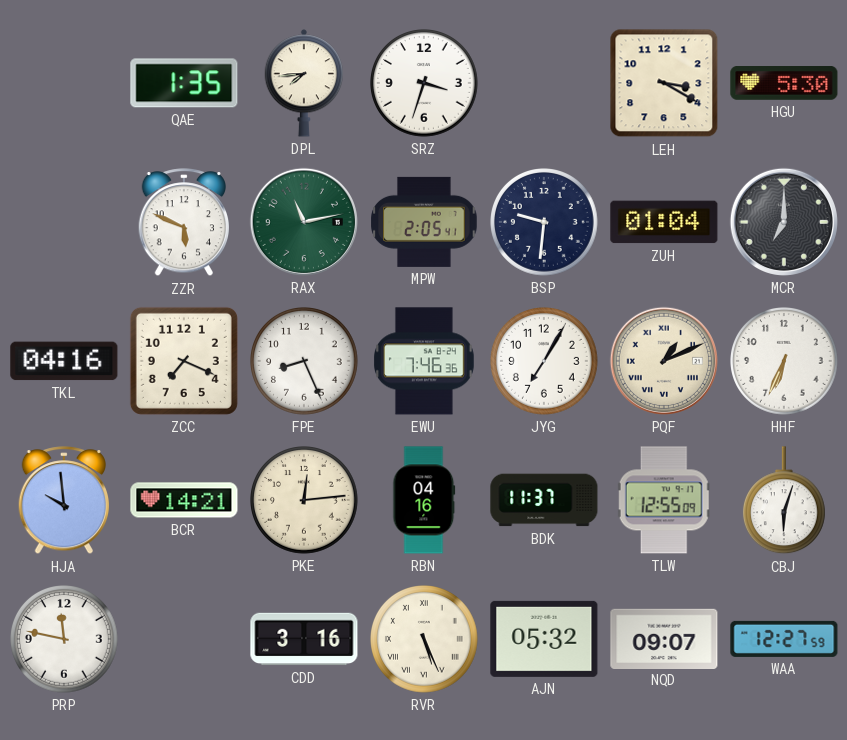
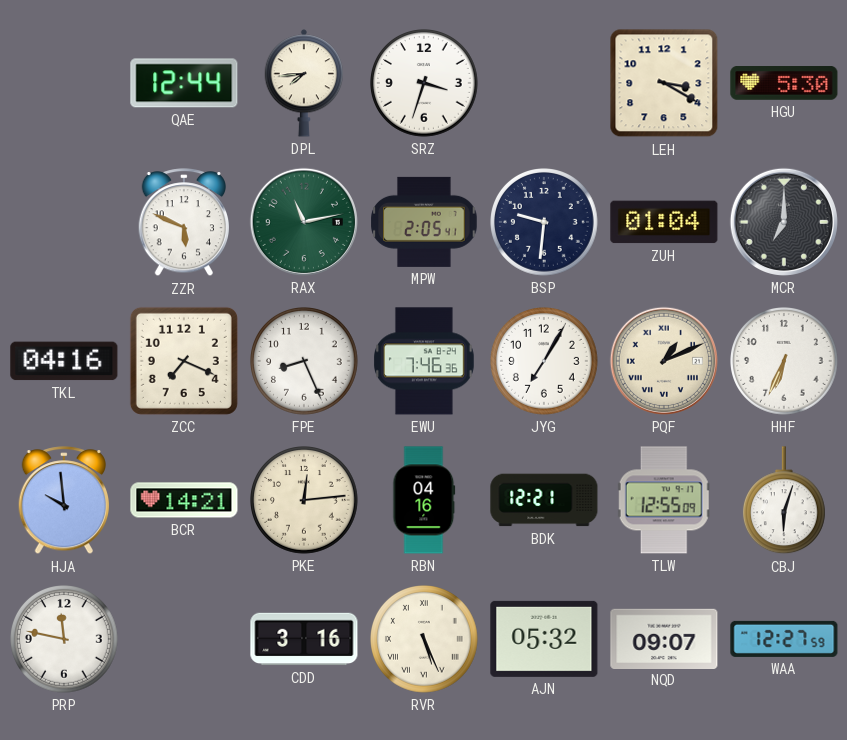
QAE: 1:35 -> 12:44
BDK: 11:37 -> 12:21
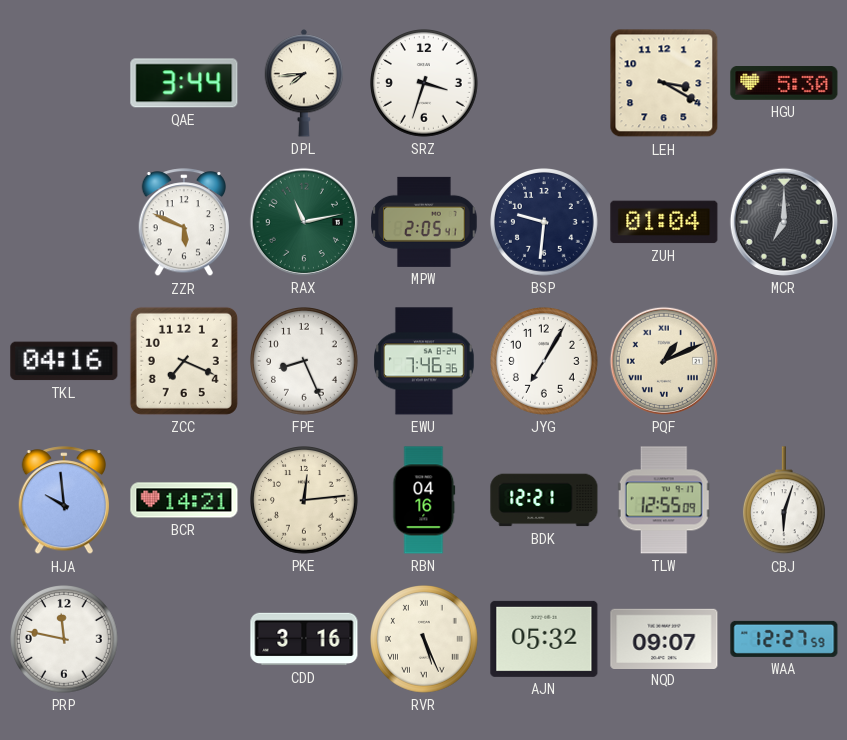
QAE: 12:44 -> 3:44
HHF: 6:34 -> none
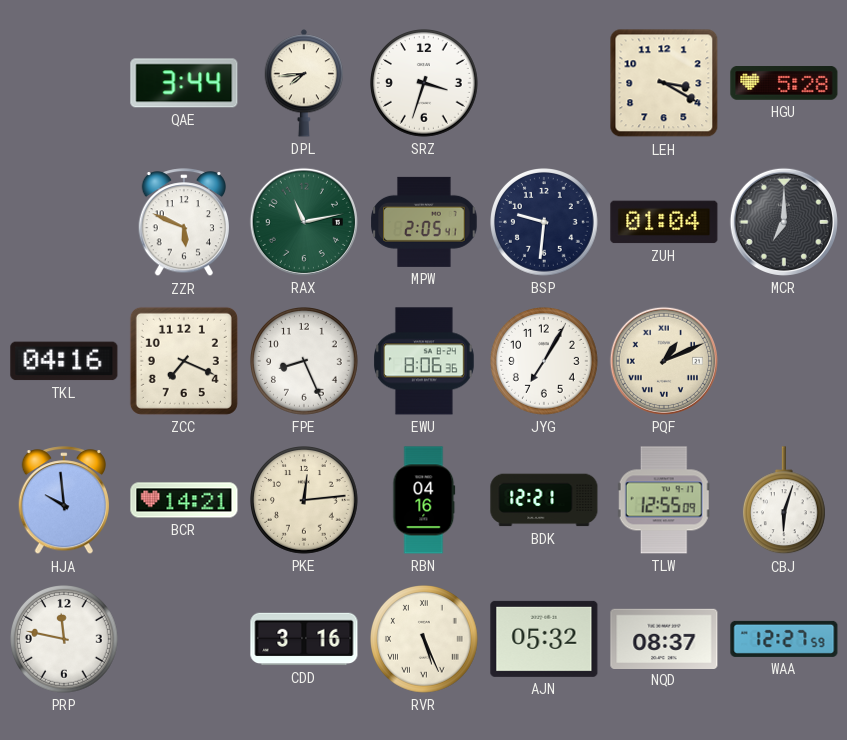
HGU: 5:30 -> 5:28
EWU: 7:46 -> 8:06
NQD: 09:07 -> 08:37
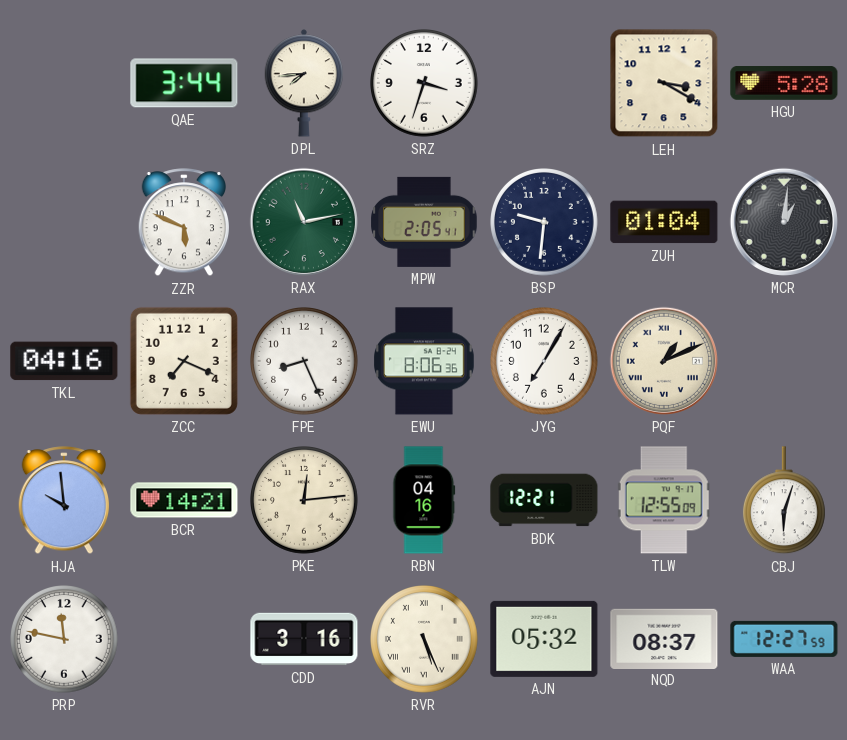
MCR: 7:00 -> 1:01
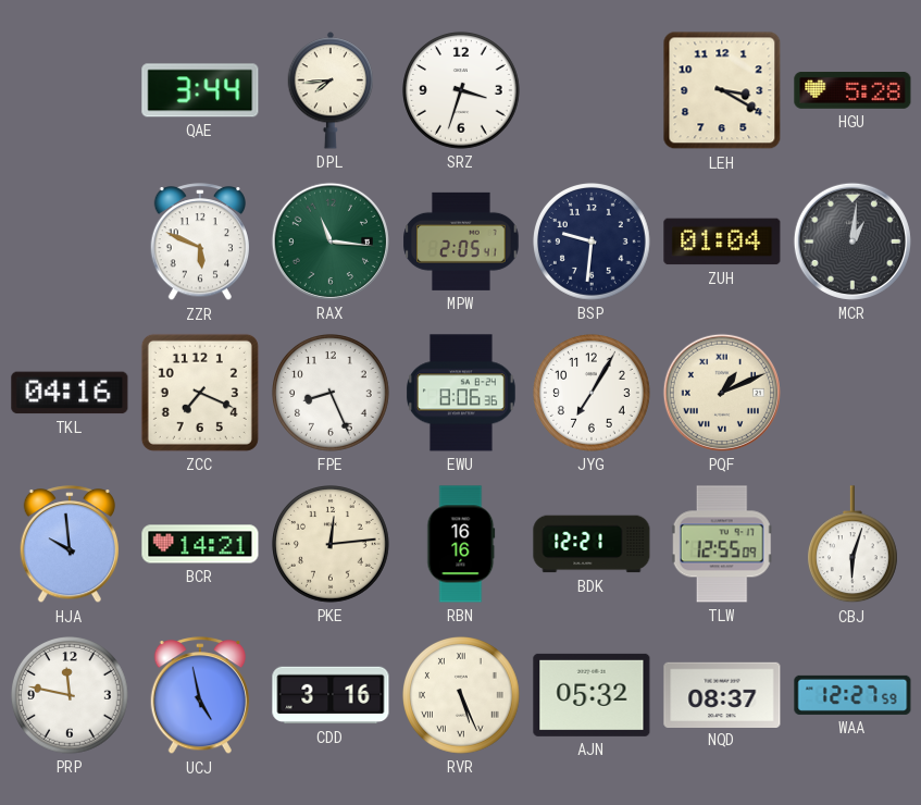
RAX: 11:13 -> 11:16
RBN: 04:16 -> 16:16
UCJ: none -> 4:58
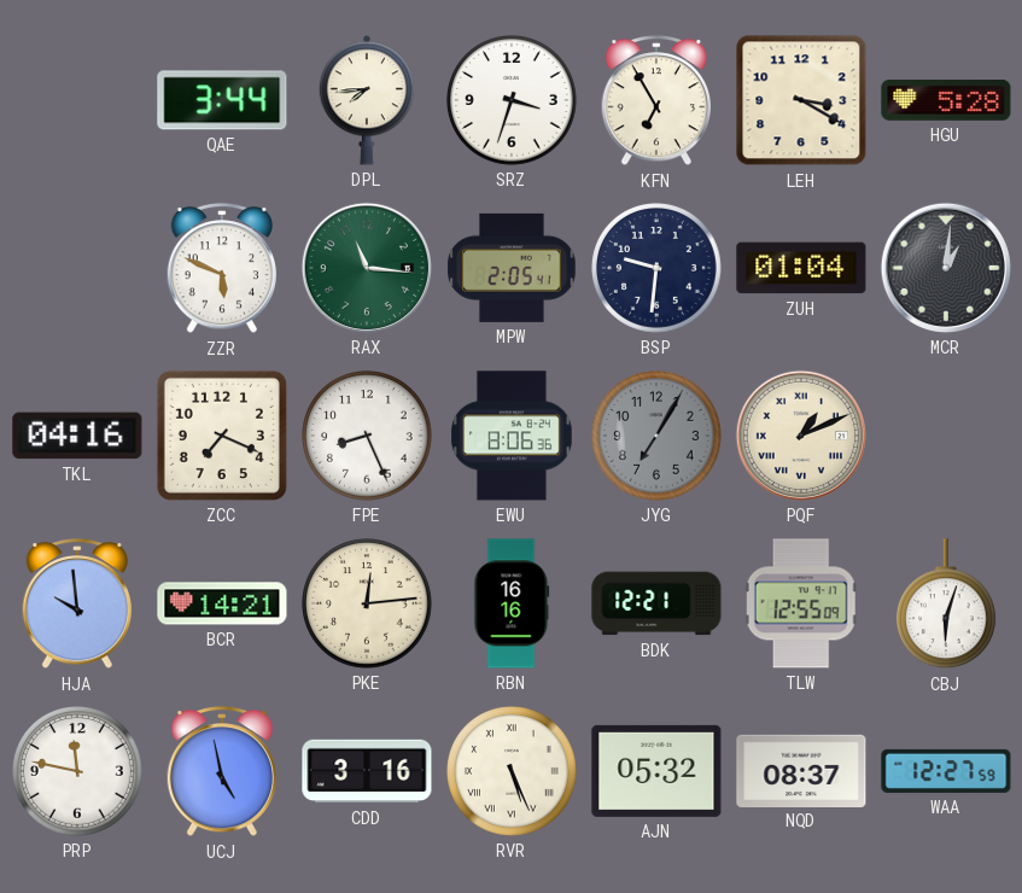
KFN: none -> 6:55
JYG dial: white -> grey
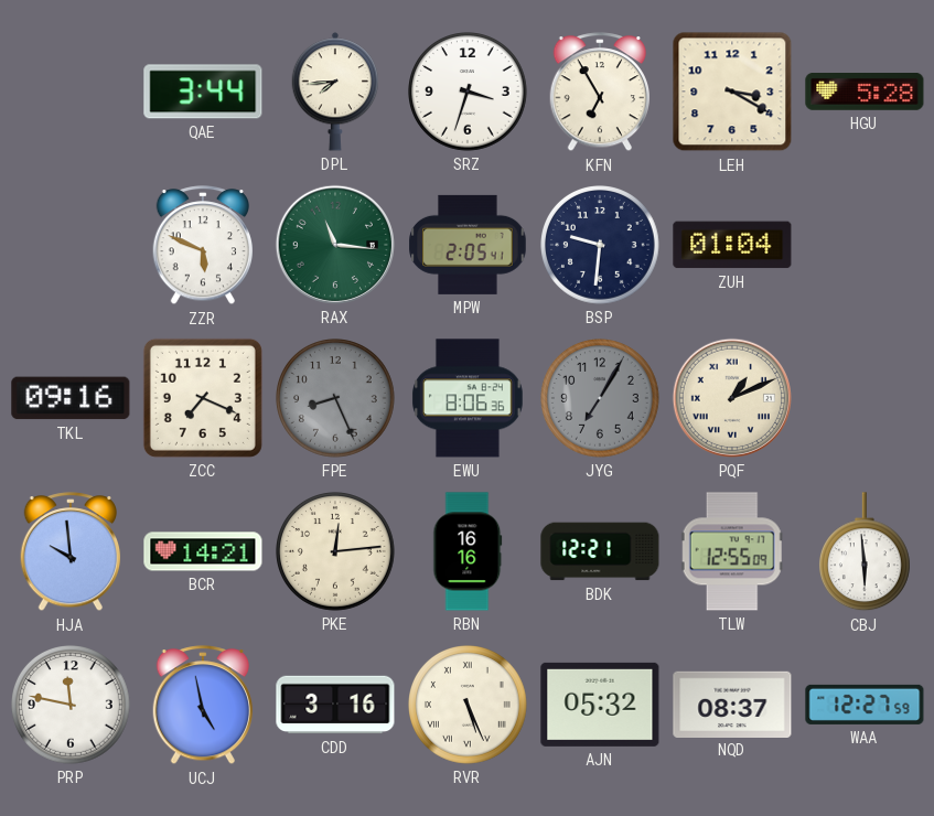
MCR: 1:01 -> none
TKL: 04:16 -> 09:16
FPE dial: white -> grey
CBJ: 6:03 -> 5:59
